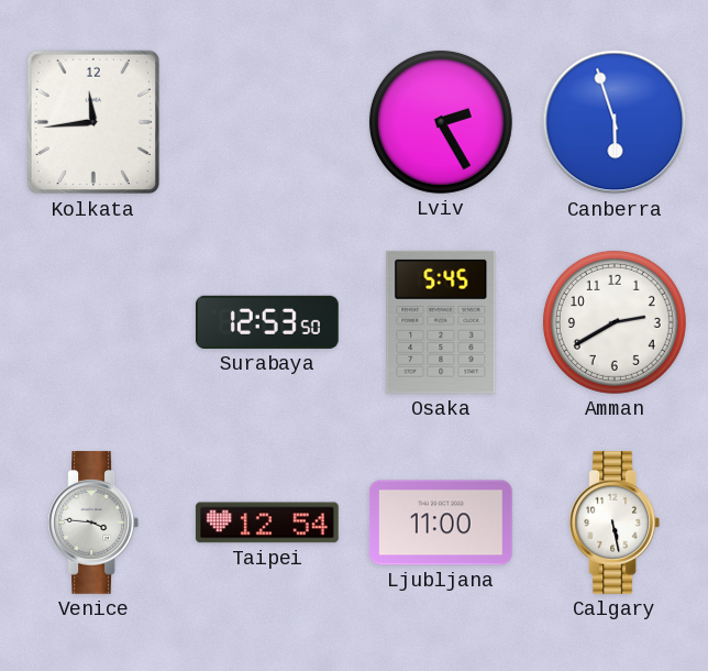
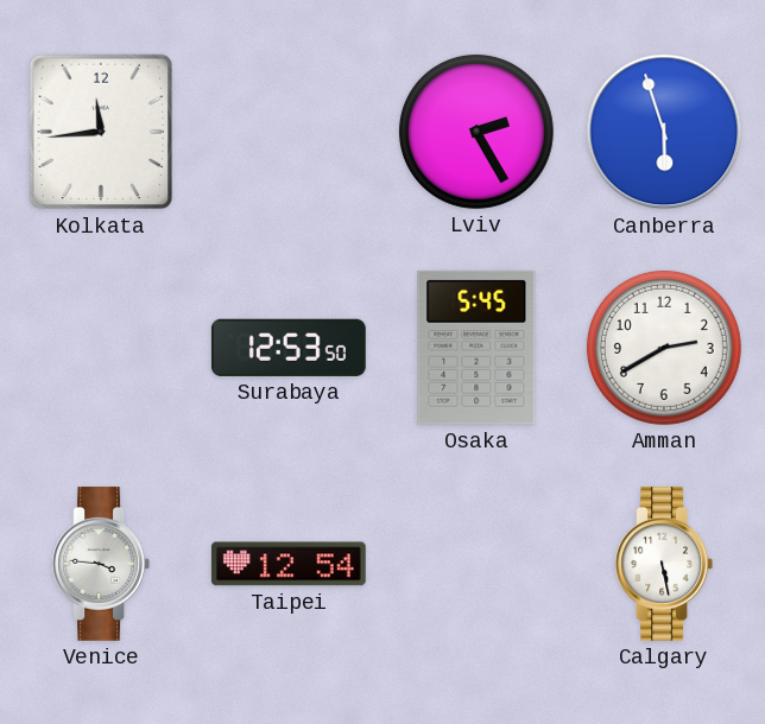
Ljubljana: 11:00 -> none
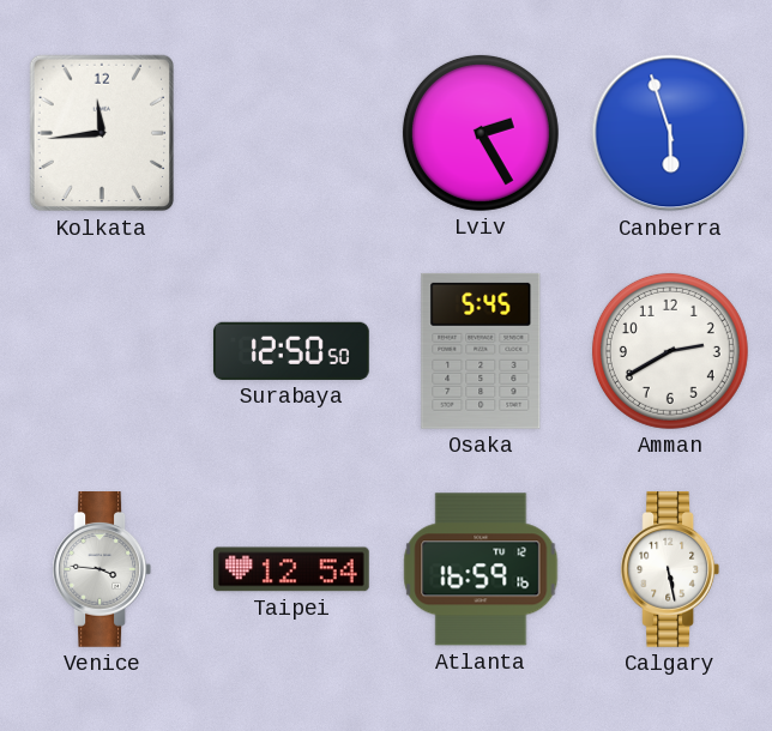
Surabaya: 12:53 -> 12:50
Atlanta: none -> 16:59
